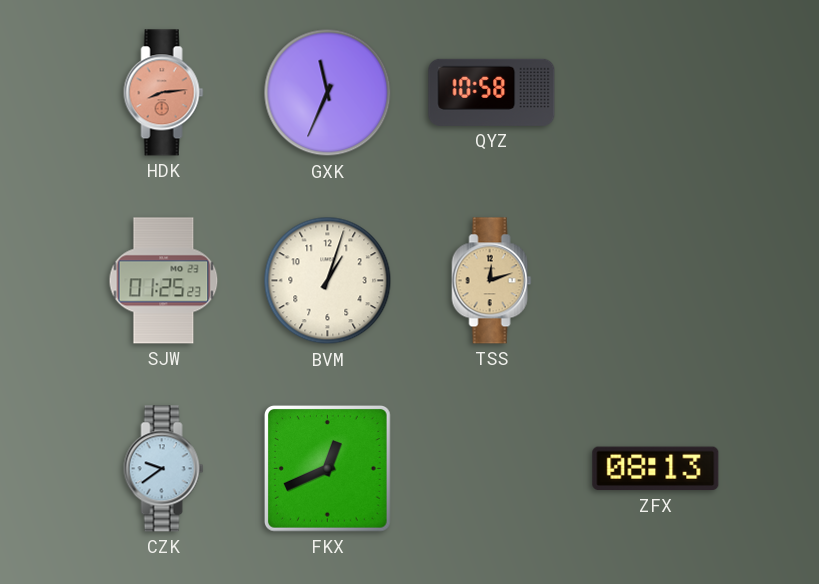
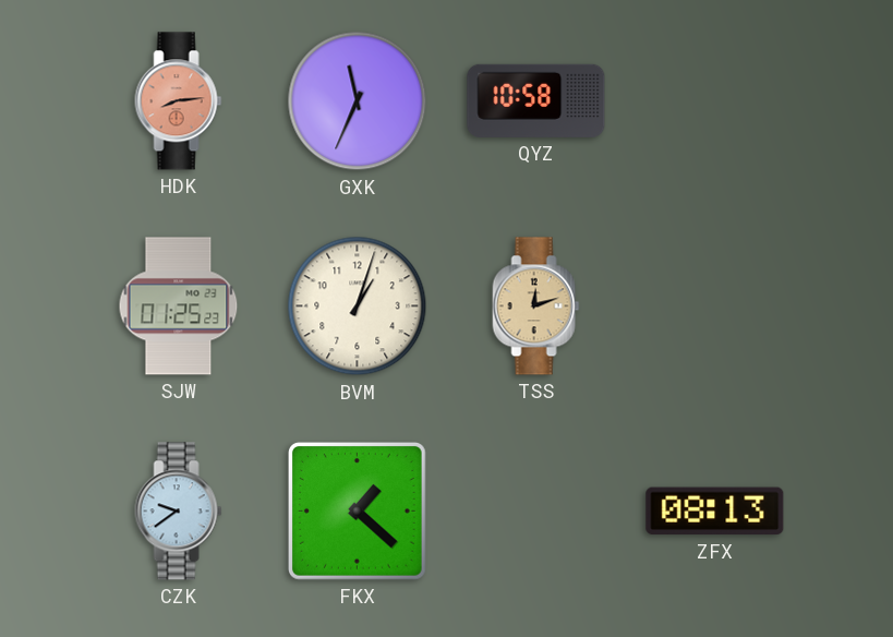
FKX: 12:41 -> 1:22
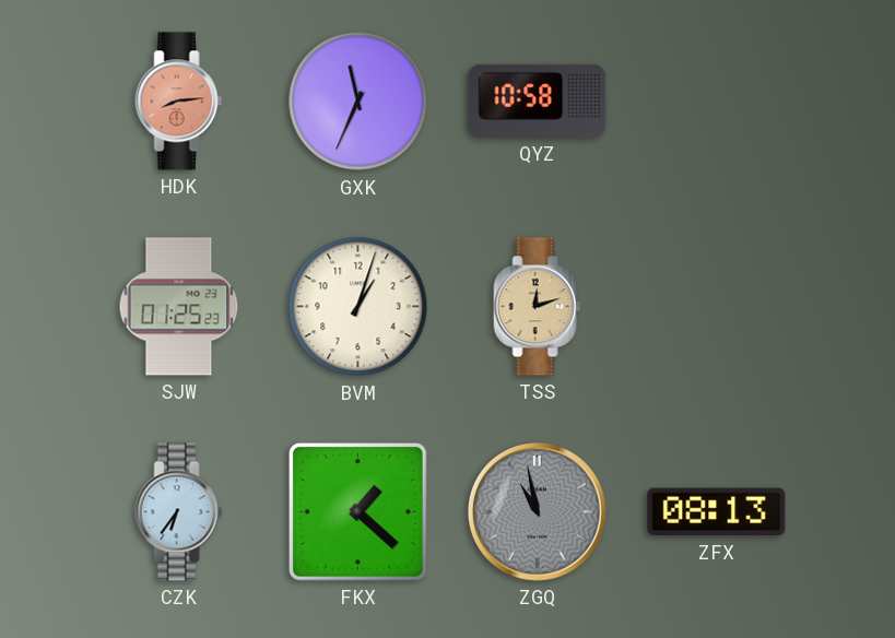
CZK: 9:39 -> 6:36
ZGQ: none -> 10:58
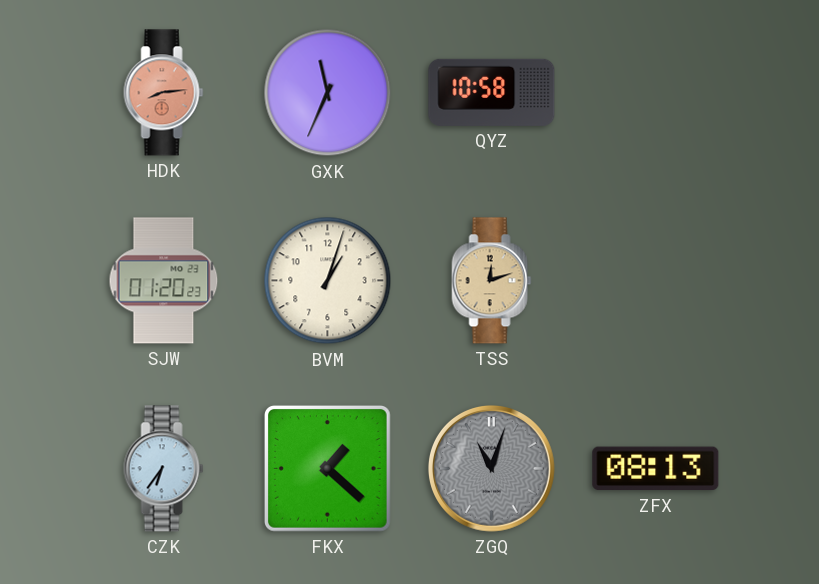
SJW: 01:25 -> 01:20
ZGQ: 10:58 -> 11:03
